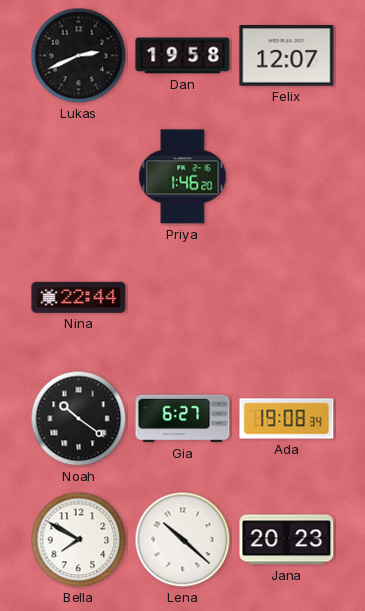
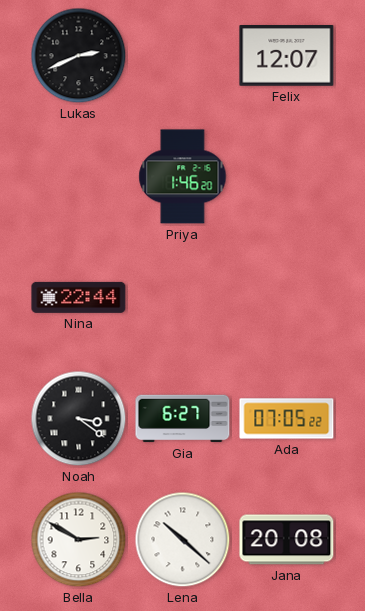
Dan: 19:58 -> none
Noah: 10:21 -> 3:21
Ada: 19:08 -> 07:05
Bella: 7:50 -> 2:50
Jana: 20:23 -> 20:08
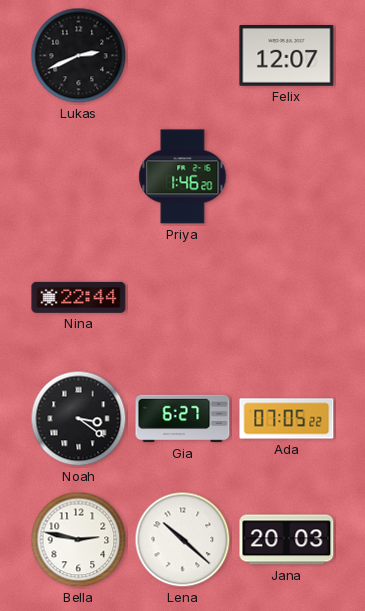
Bella: 2:50 -> 2:47
Jana: 20:08 -> 20:03
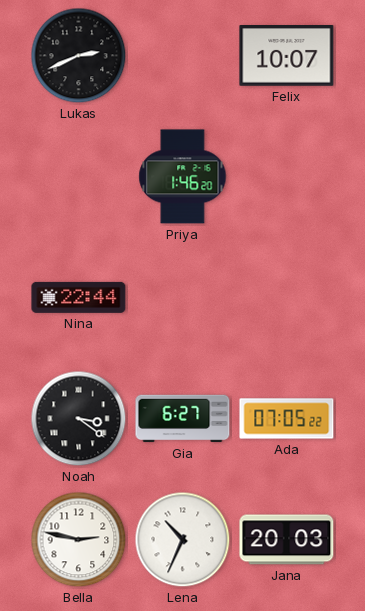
Felix: 12:07 -> 10:07
Lena: 10:22 -> 10:34
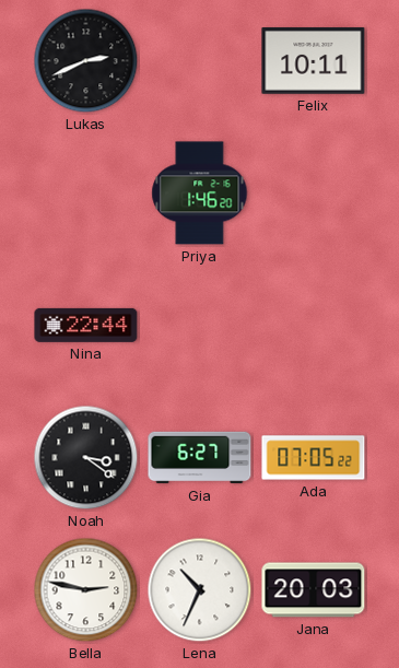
Felix: 10:07 -> 10:11
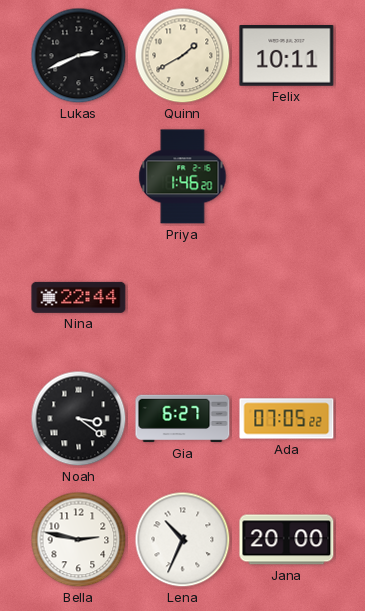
Quinn: none -> 1:40
Jana: 20:03 -> 20:00
